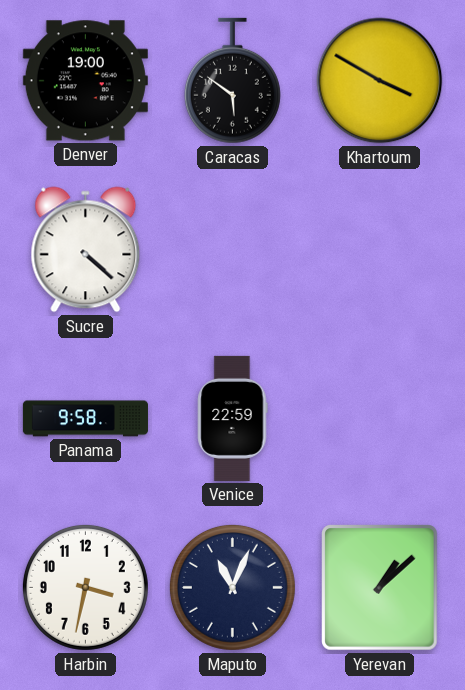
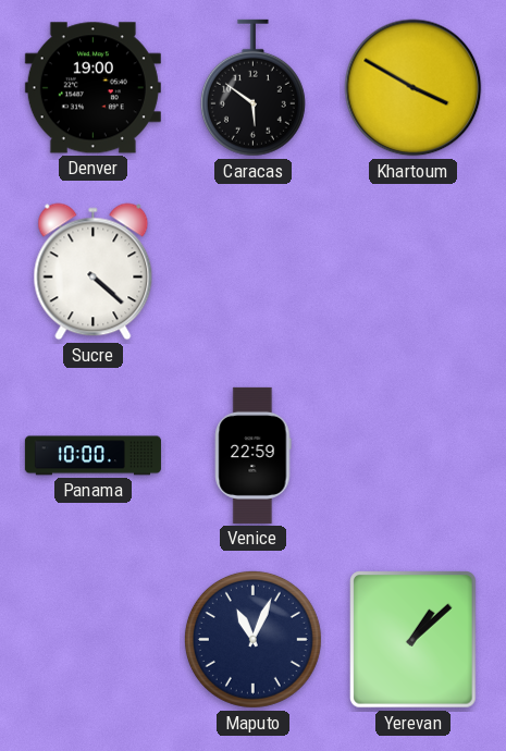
Panama: 9:58 -> 10:00
Harbin: 3:32 -> none
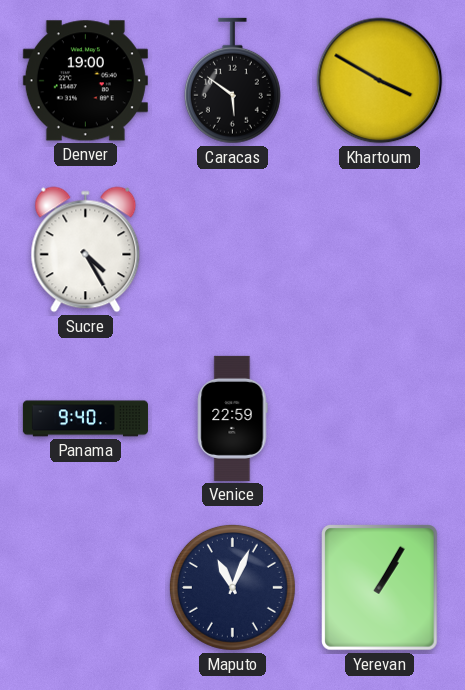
Sucre: 4:22 -> 4:25
Panama: 10:00 -> 9:40
Yerevan: 1:08 -> 1:05
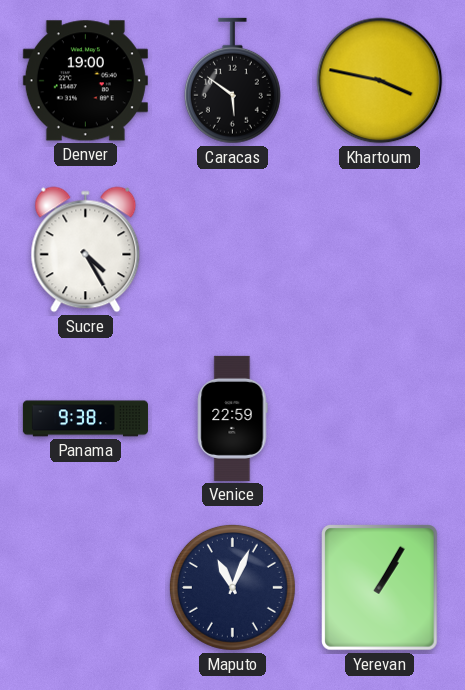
Khartoum: 3:50 -> 3:47
Panama: 9:40 -> 9:38
